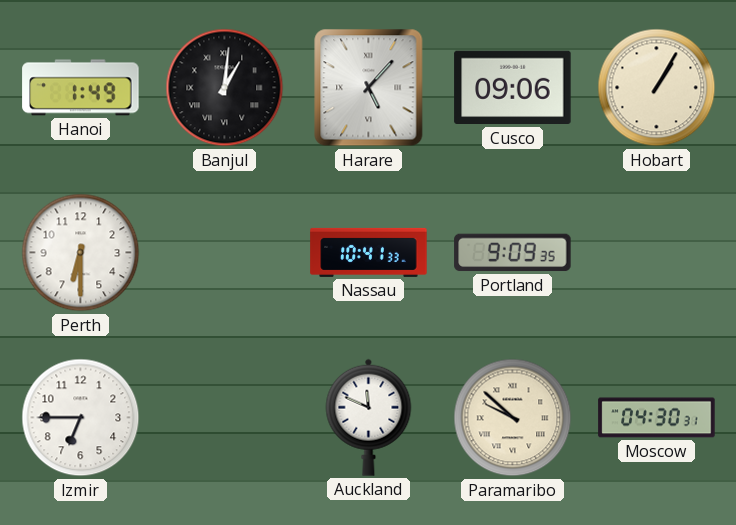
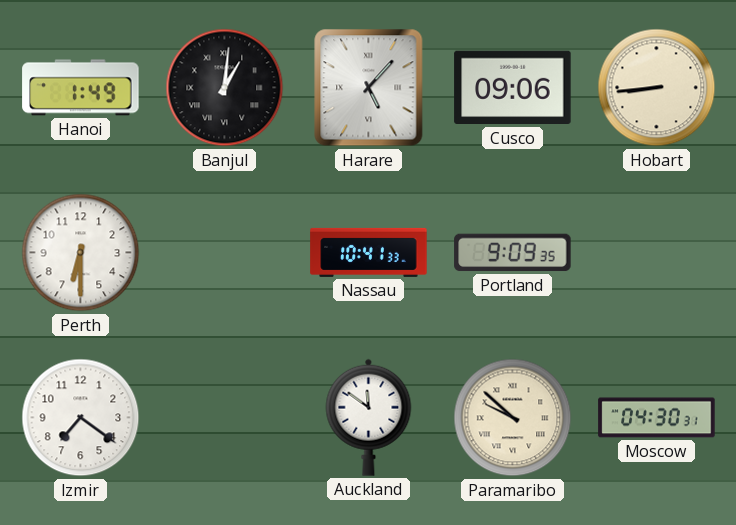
Hobart: 1:05 -> 8:44
Izmir: 6:45 -> 7:21
Auckland: 11:49 -> 11:51
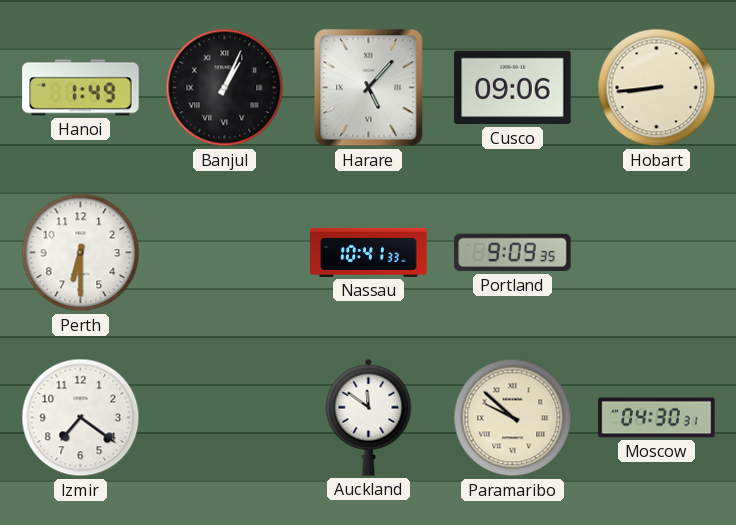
Banjul: 1:01 -> 1:04
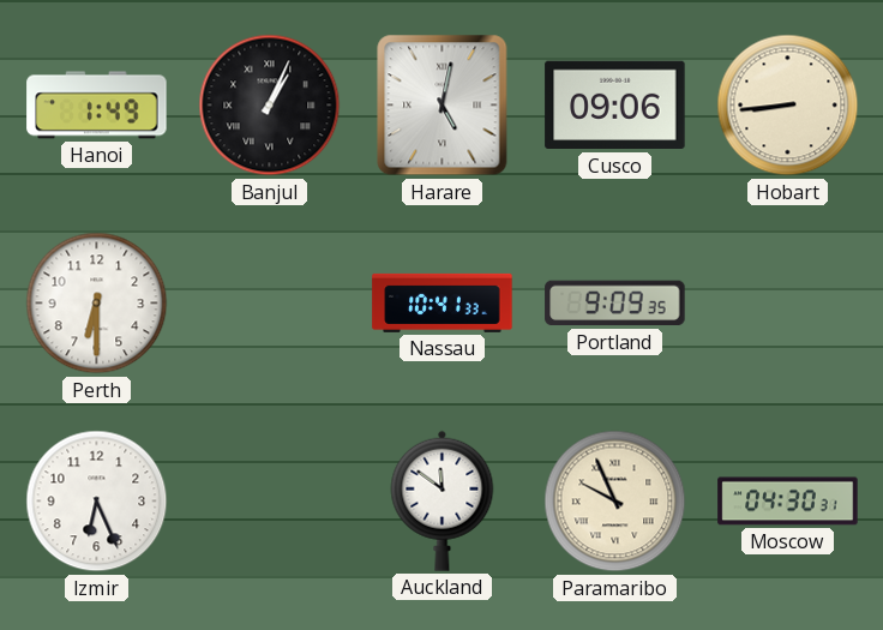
Harare: 5:07 -> 5:02
Izmir: 7:21 -> 6:26
Paramaribo: 9:52 -> 9:56
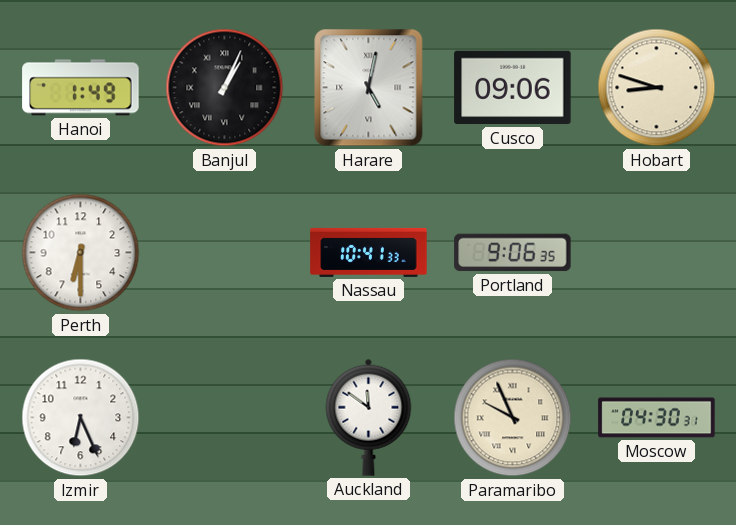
Hobart: 8:44 -> 8:48
Portland: 9:09 -> 9:06
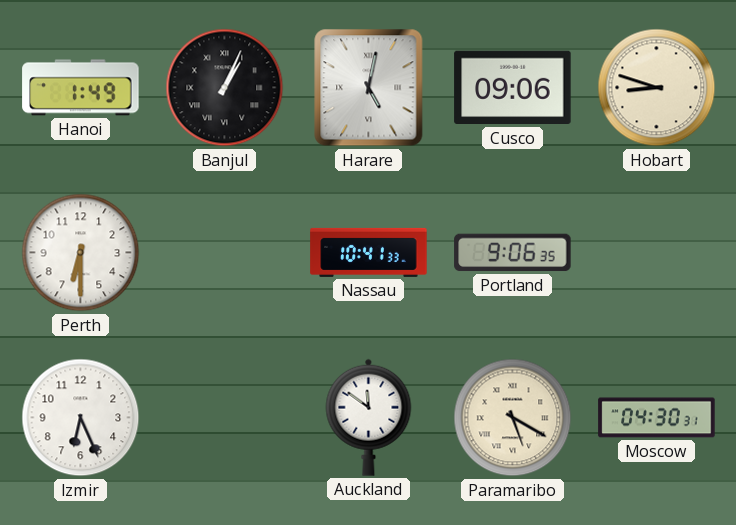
Paramaribo: 9:56 -> 5:20
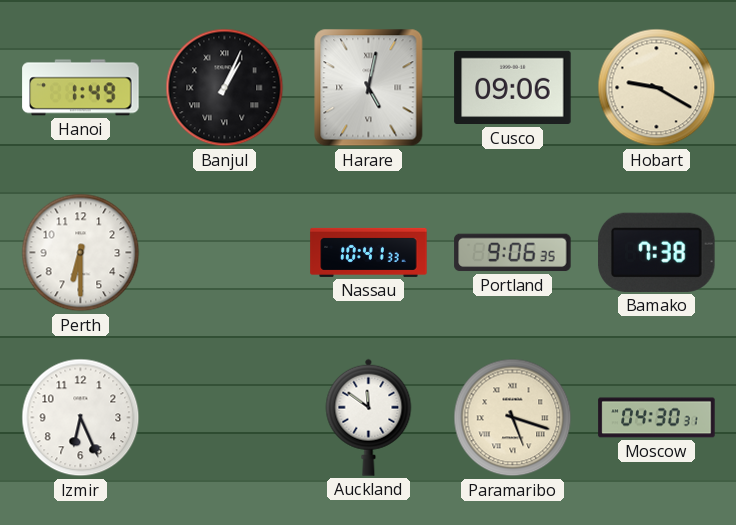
Hobart: 8:48 -> 9:20
Bamako: none -> 7:38
Paramaribo: 5:20 -> 5:18
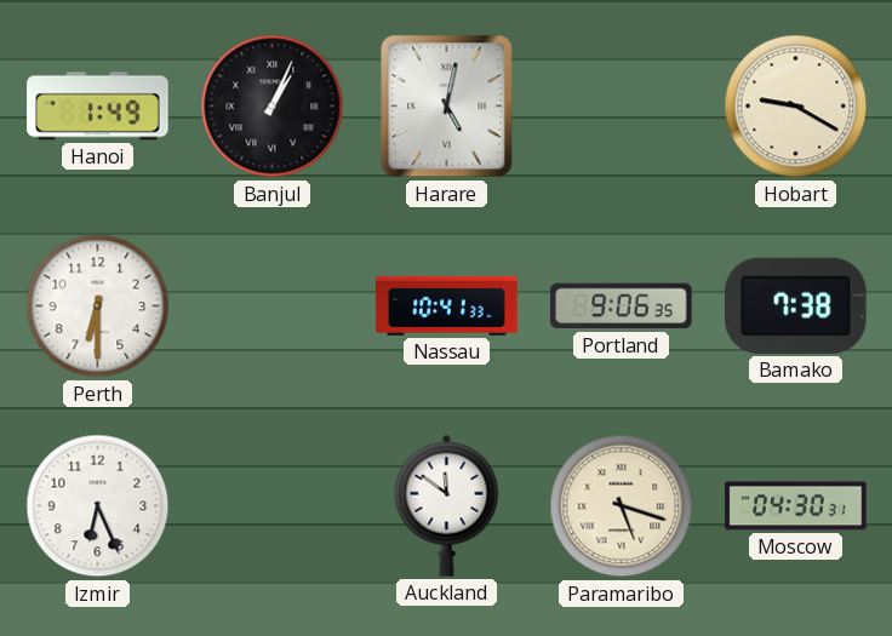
Cusco: 09:06 -> none
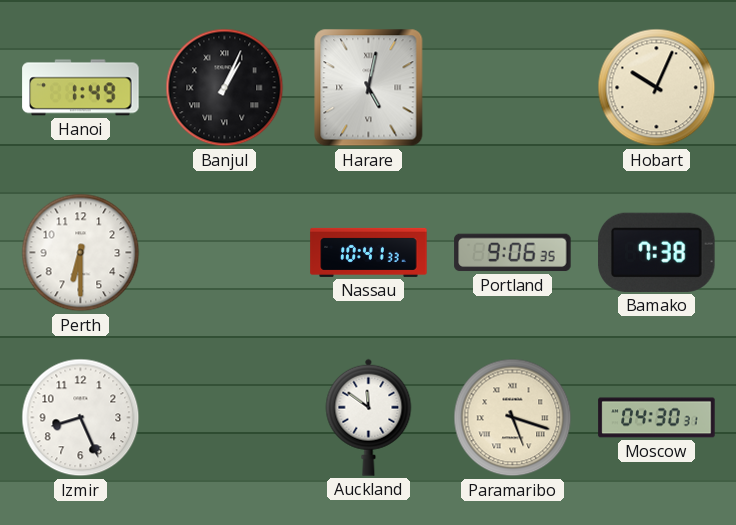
Hobart: 9:20 -> 10:04
Izmir: 6:26 -> 8:26
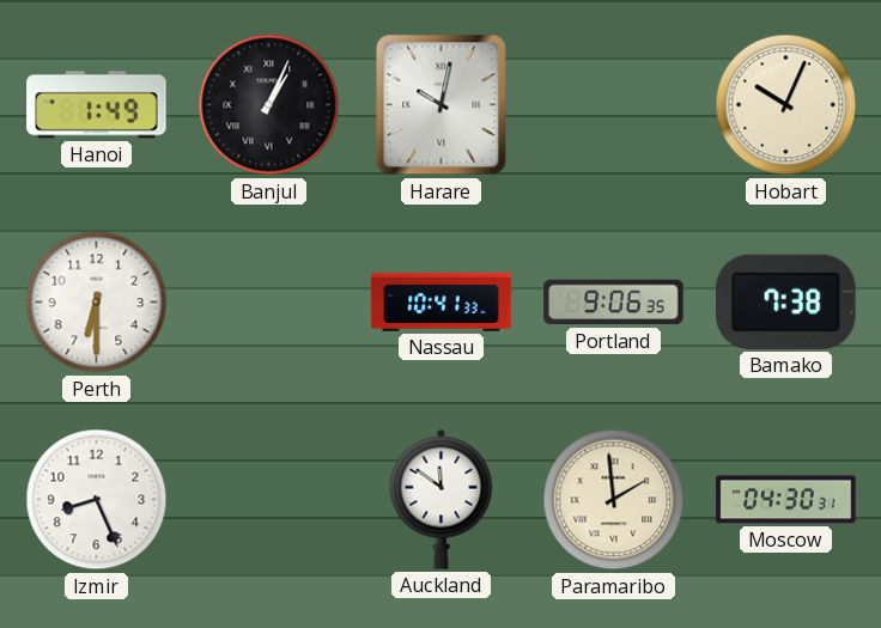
Harare: 5:02 -> 10:02
Paramaribo: 5:18 -> 1:59
